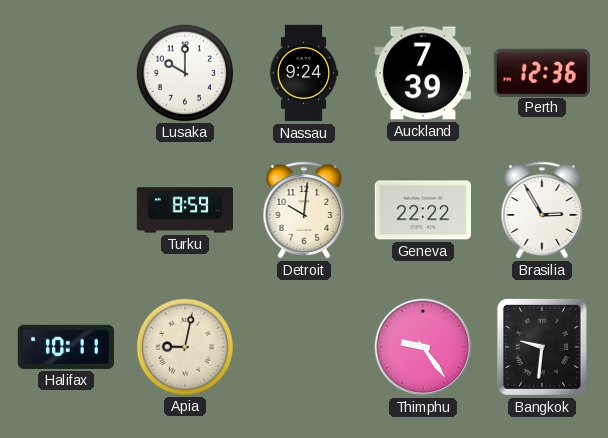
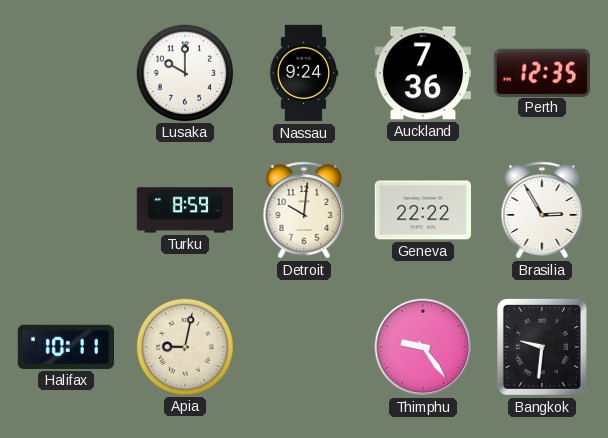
Auckland: 7:39 -> 7:36
Perth: 12:36 -> 12:35
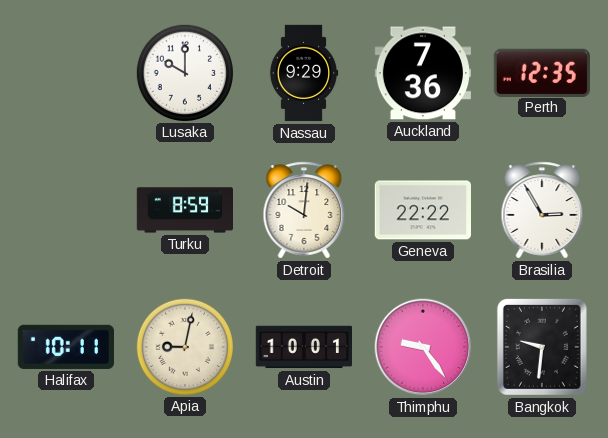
Nassau: 9:24 -> 9:29
Austin: none -> 10:01
